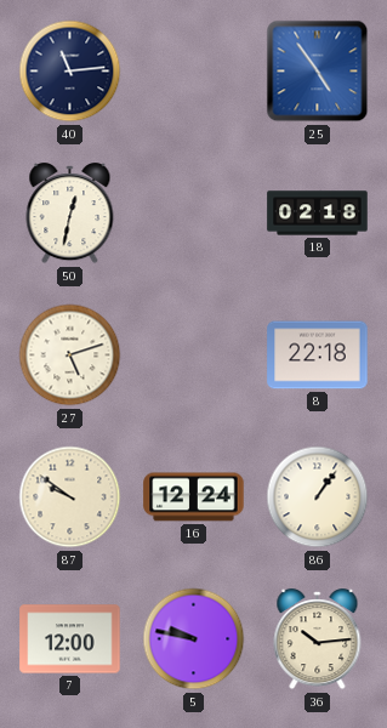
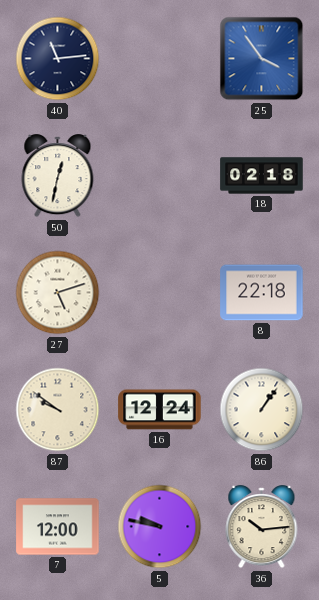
25: 4:54 -> 3:54
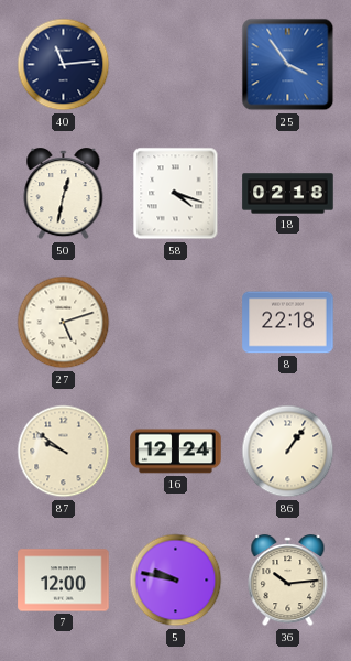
58: none -> 4:18
